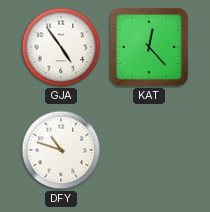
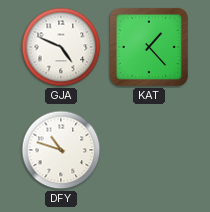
GJA: 4:54 -> 4:49
KAT: 12:23 -> 1:23
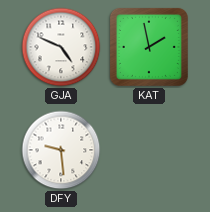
KAT: 1:23 -> 1:58
DFY: 10:48 -> 9:29
